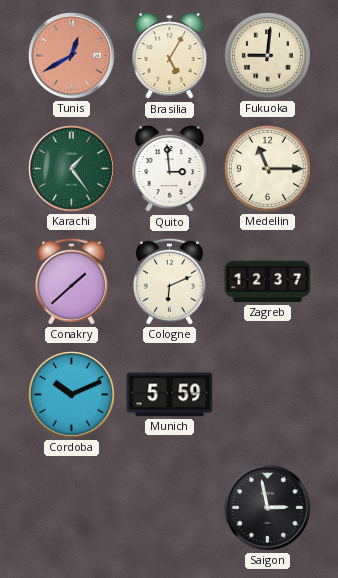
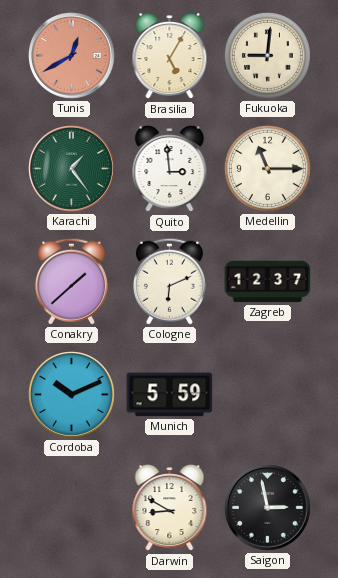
Darwin: none -> 8:50
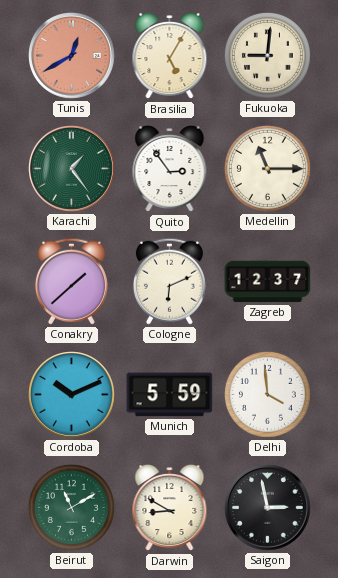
Quito: 2:59 -> 2:54
Delhi: none -> 3:59
Beirut: none -> 11:10
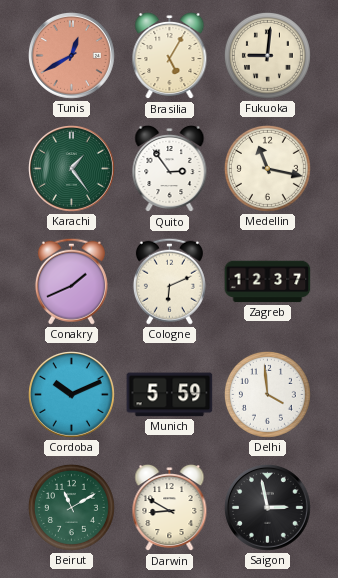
Medellin: 11:15 -> 11:17
Conakry: 1:38 -> 1:41
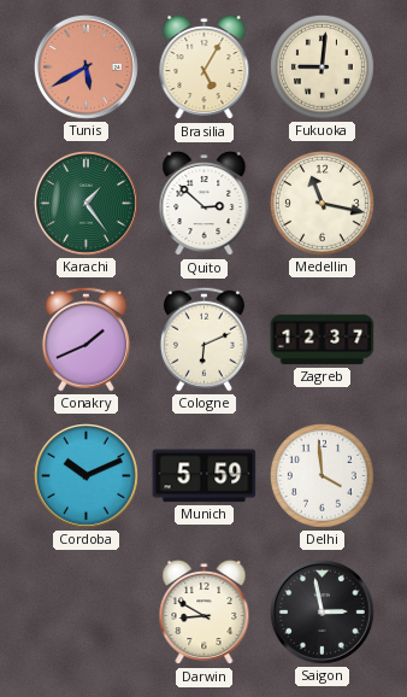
Tunis: 12:40 -> 5:40
Quito: 2:54 -> 2:52
Beirut: 11:10 -> none
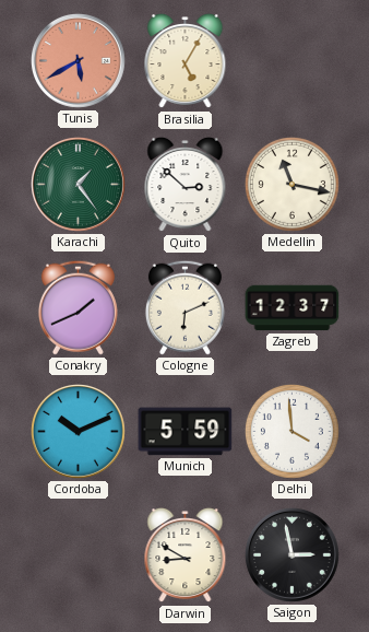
Fukuoka: 9:01 -> none
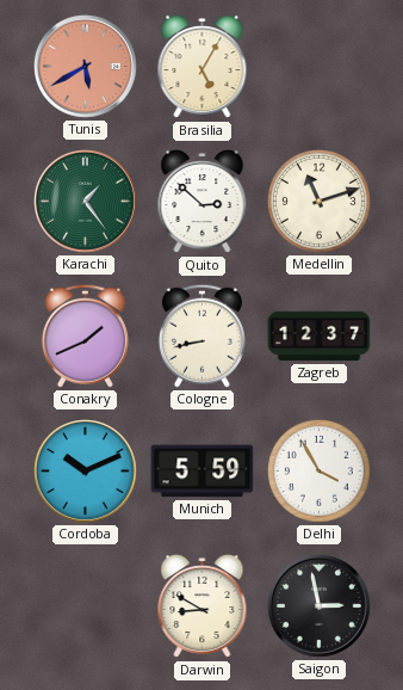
Medellin: 11:17 -> 11:12
Cologne: 6:11 -> 8:43
Delhi: 3:59 -> 3:55
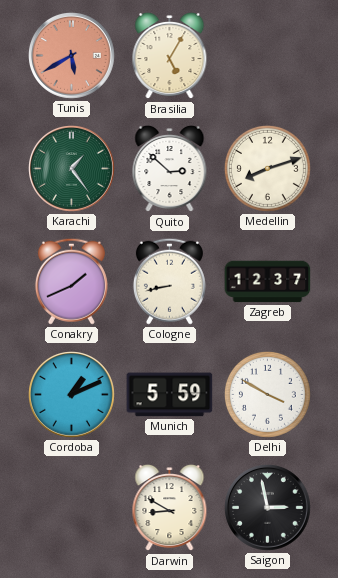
Medellin: 11:12 -> 8:12
Cordoba: 10:11 -> 1:11
Delhi: 3:55 -> 3:50
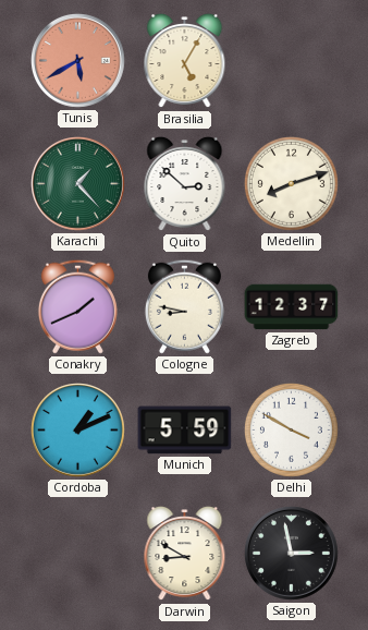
Karachi: 1:24 -> 1:23
Cologne: 8:43 -> 8:47
